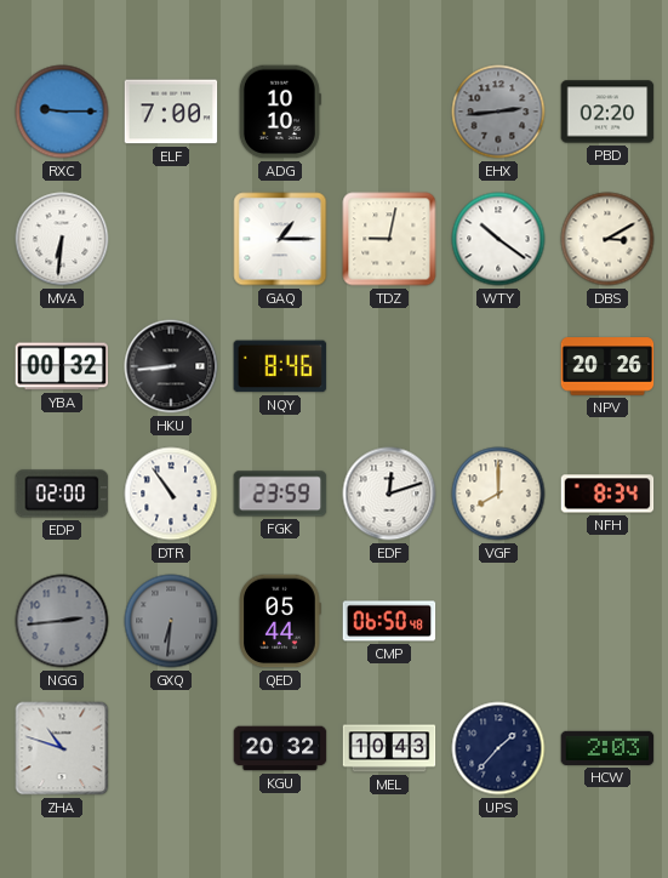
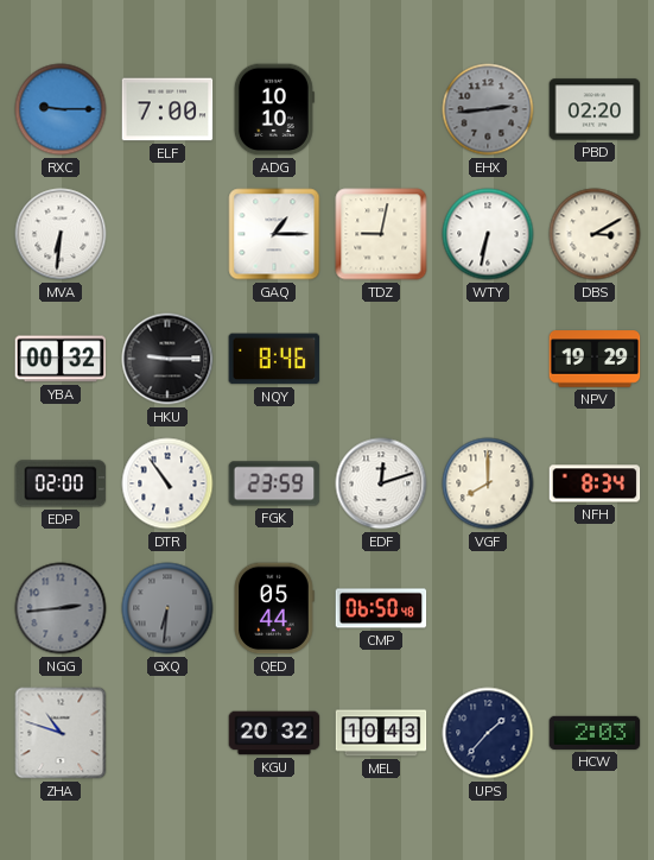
WTY: 10:21 -> 6:32
HKU: 8:44 -> 9:15
NPV: 20:26 -> 19:29
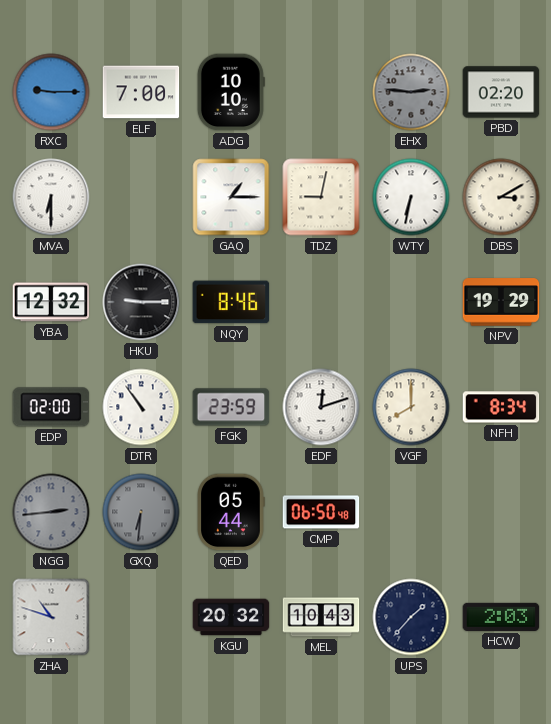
EHX: 2:44 -> 2:46
MVA: 6:31 -> 6:30
YBA: 00:32 -> 12:32
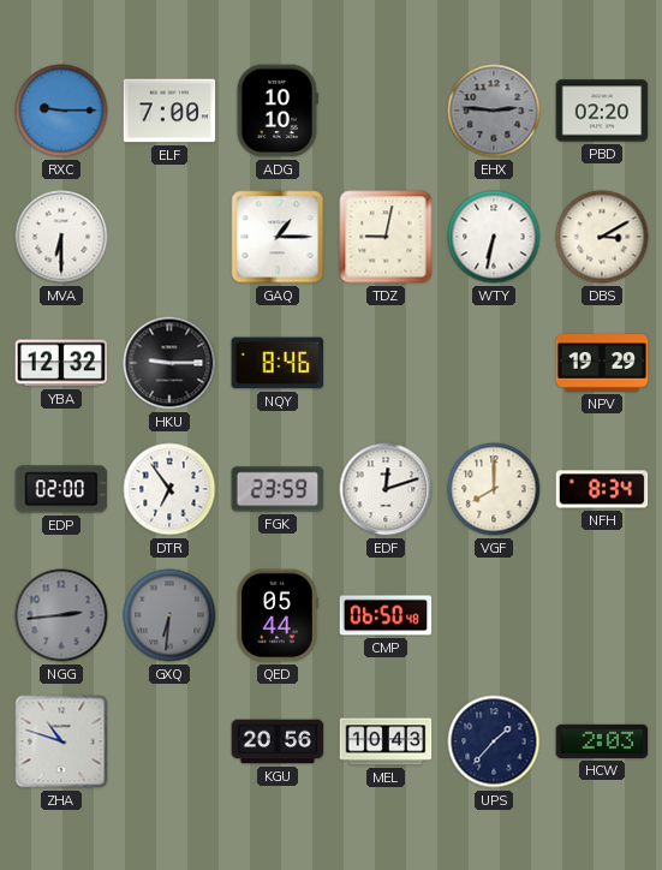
DTR: 10:54 -> 6:54
KGU: 20:32 -> 20:56
